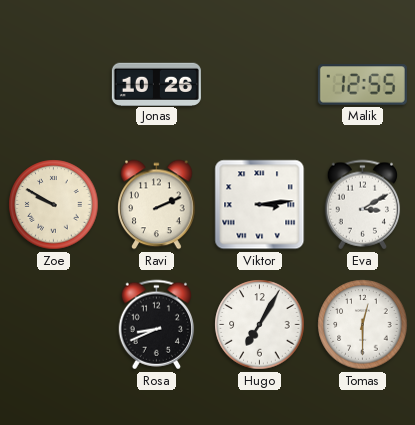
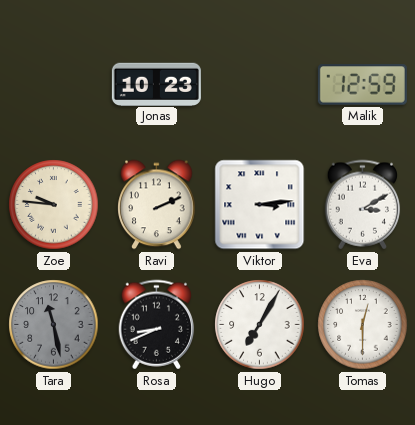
Jonas: 10:26 -> 10:23
Malik: 12:55 -> 12:59
Zoe: 9:50 -> 9:46
Tara: none -> 11:28
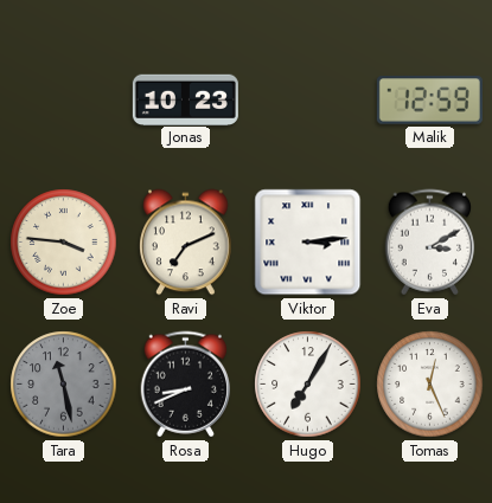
Zoe: 9:46 -> 3:46
Ravi: 2:11 -> 7:11
Tomas: 12:30 -> 12:26
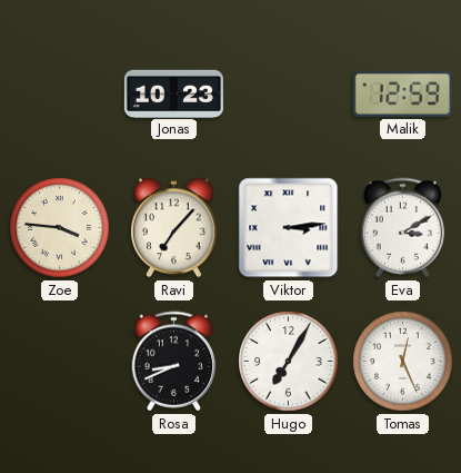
Ravi: 7:11 -> 7:07
Tara: 11:28 -> none
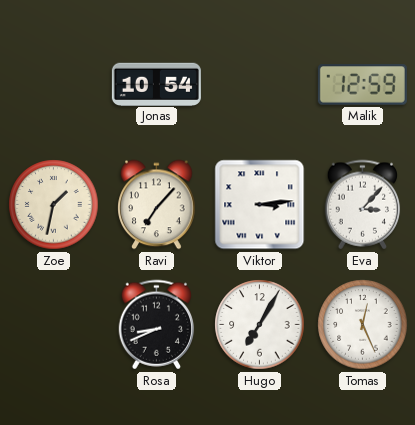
Jonas: 10:23 -> 10:54
Zoe: 3:46 -> 1:32
Eva: 3:10 -> 3:07
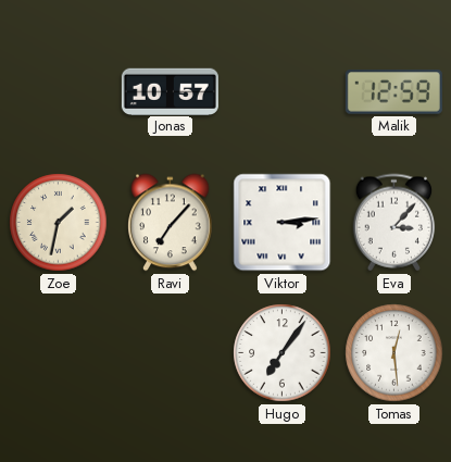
Jonas: 10:54 -> 10:57
Rosa: 8:41 -> none
Hugo: 7:05 -> 7:06
Tomas: 12:26 -> 12:29
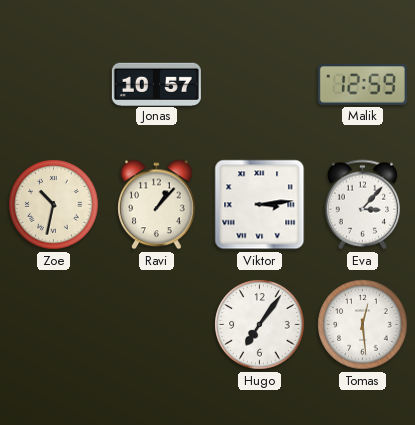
Zoe: 1:32 -> 10:32
Ravi: 7:07 -> 1:07
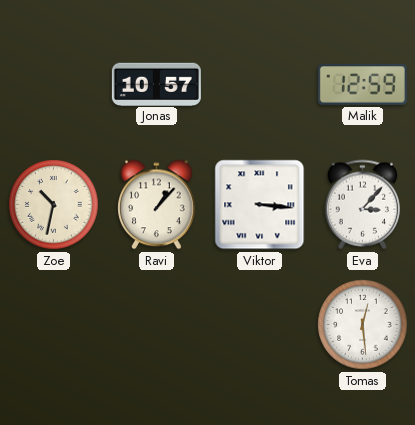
Viktor: 3:14 -> 3:16
Hugo: 7:06 -> none
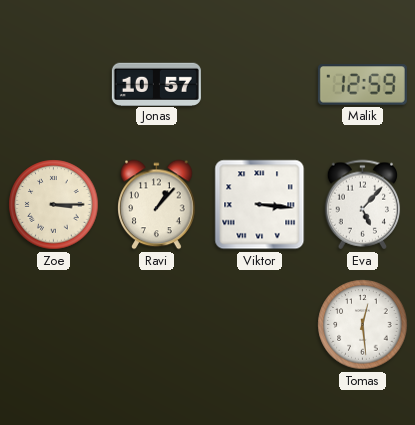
Zoe: 10:32 -> 3:15
Eva: 3:07 -> 5:07
